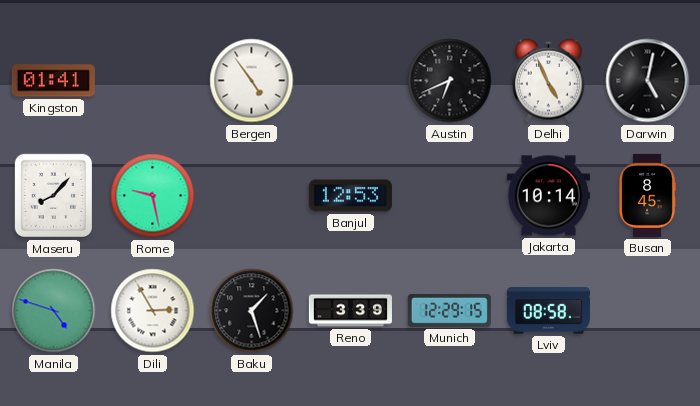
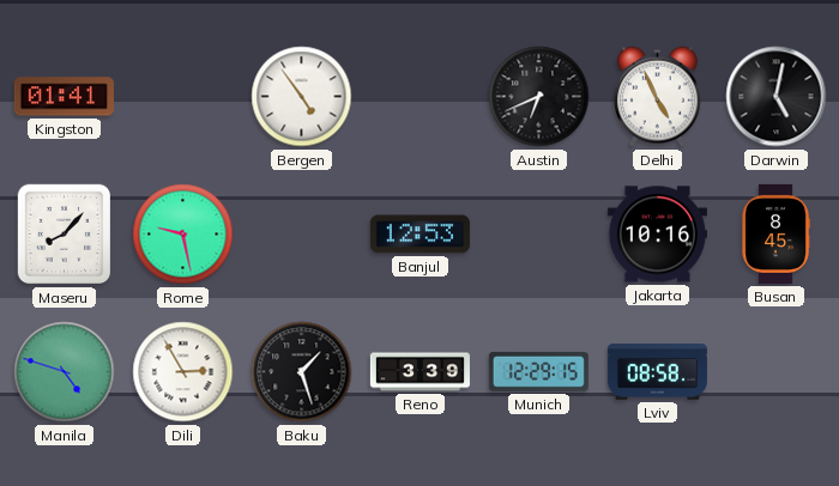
Jakarta: 10:14 -> 10:16
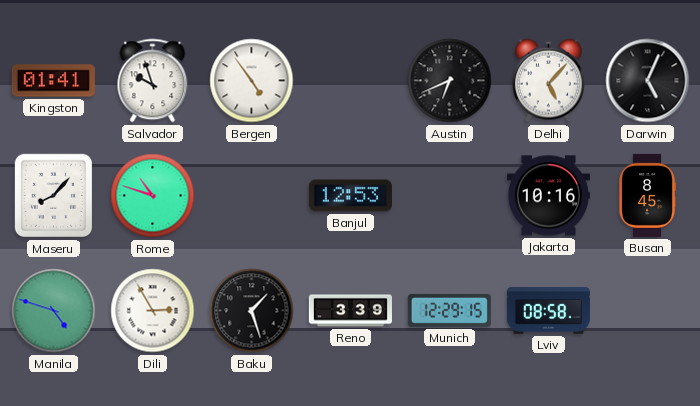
Salvador: none -> 9:57
Delhi: 4:56 -> 5:07
Darwin: 5:02 -> 5:04
Rome: 9:28 -> 10:48
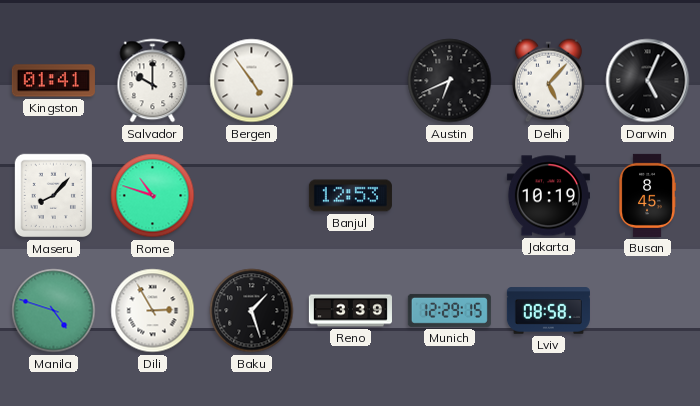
Salvador: 9:57 -> 10:00
Jakarta: 10:16 -> 10:19
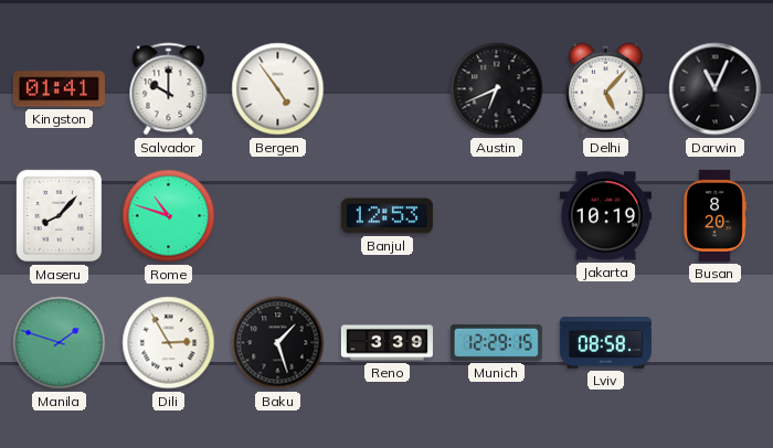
Darwin: 5:04 -> 11:04
Busan: 8:45 -> 8:20
Manila: 4:48 -> 1:48
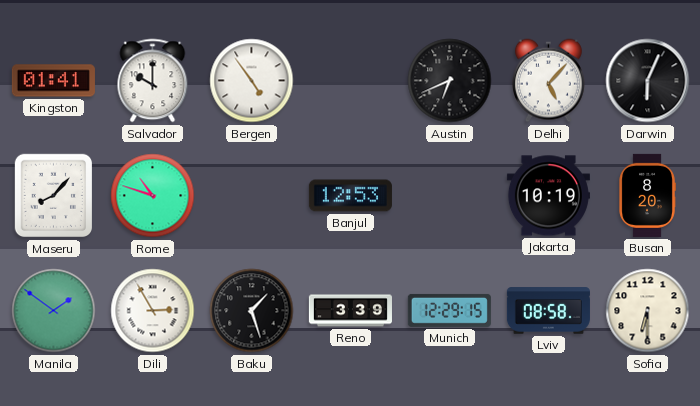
Darwin: 11:04 -> 6:04
Manila: 1:48 -> 1:51
Sofia: none -> 6:30
